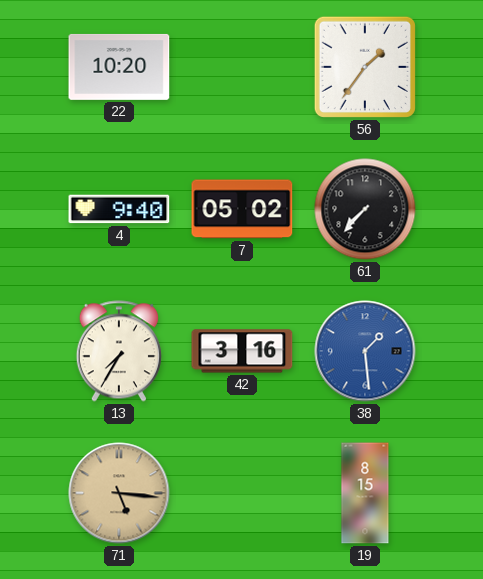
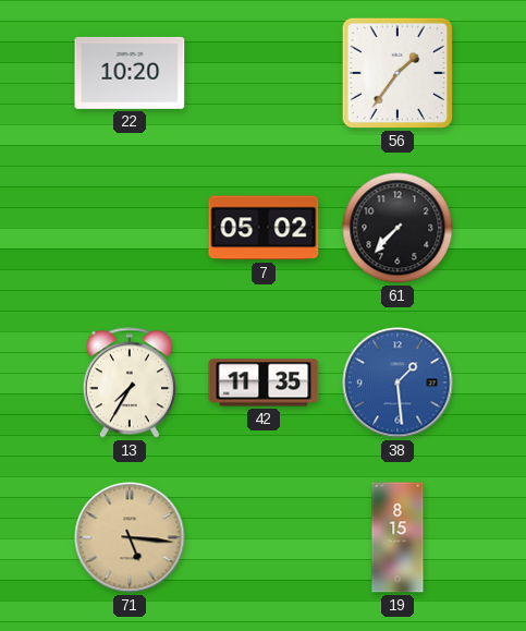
4: 9:40 -> none
42: 3:16 -> 11:35
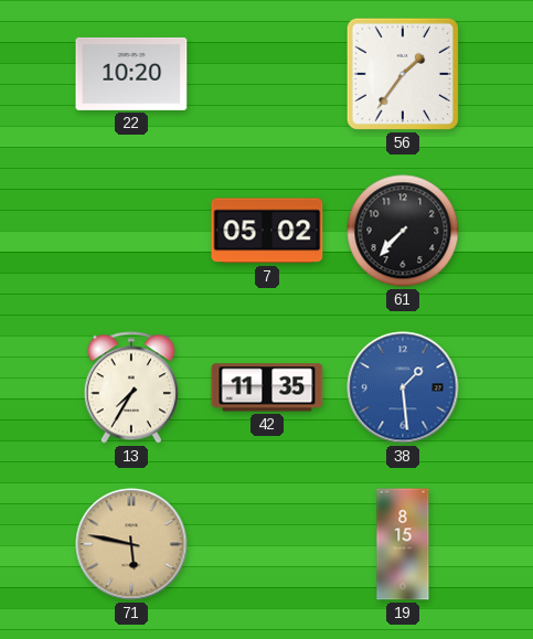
71: 5:16 -> 5:47
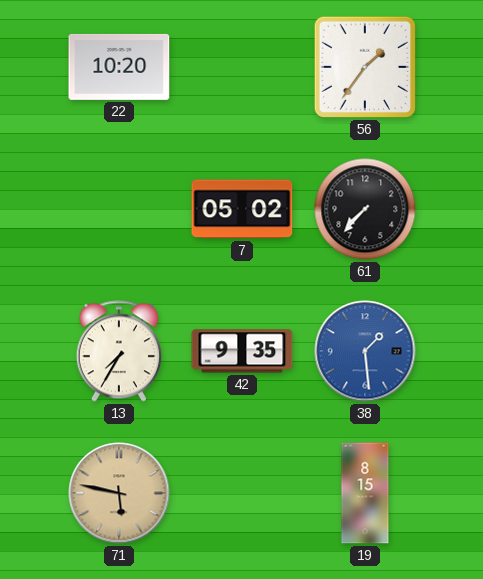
42: 11:35 -> 9:35
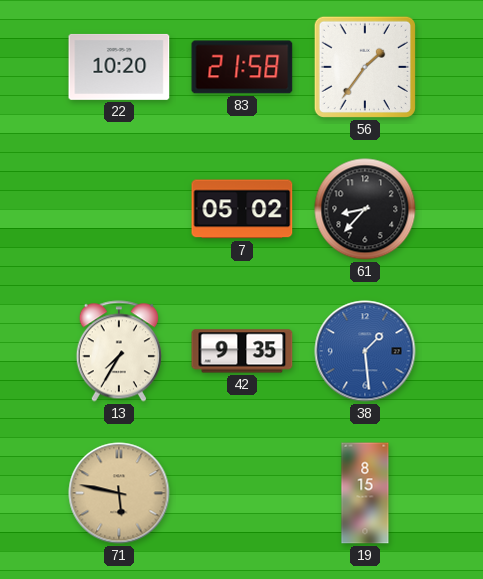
83: none -> 21:58
61: 7:37 -> 8:37
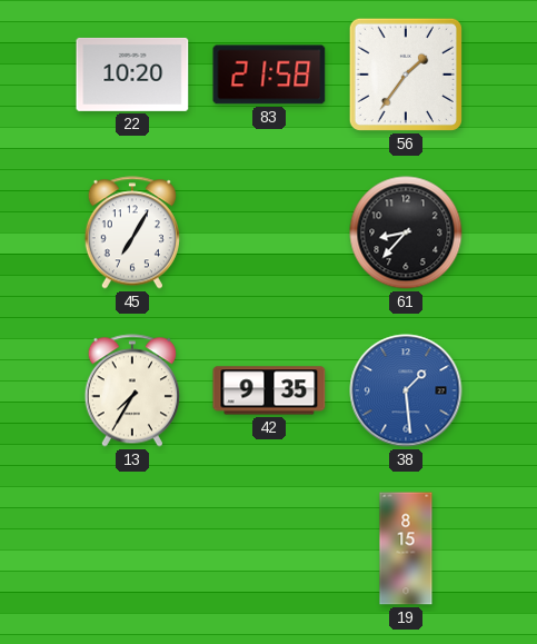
45: none -> 7:05
7: 05:02 -> none
71: 5:47 -> none
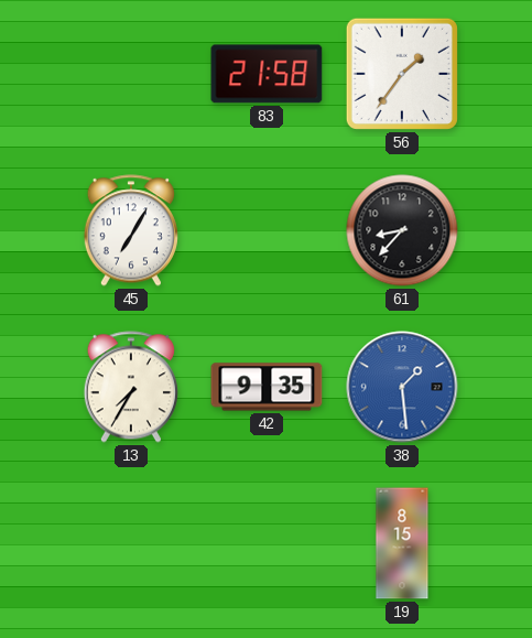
22: 10:20 -> none
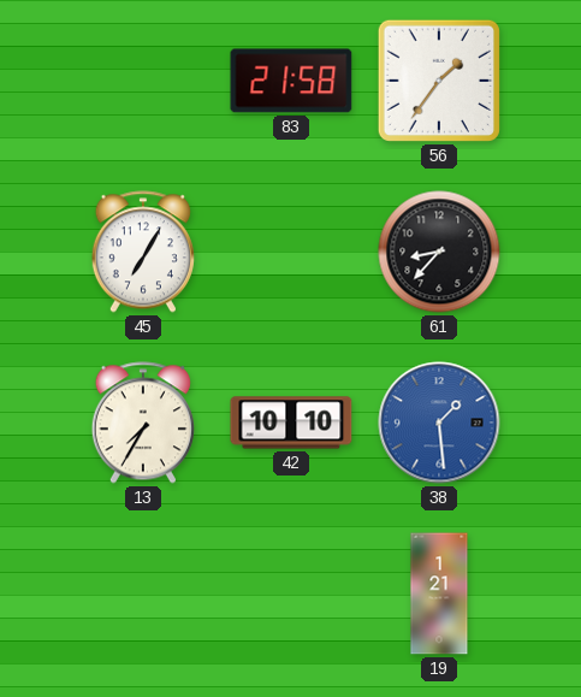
42: 9:35 -> 10:10
19: 8:15 -> 1:21
